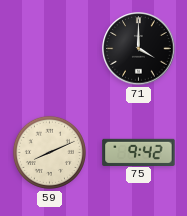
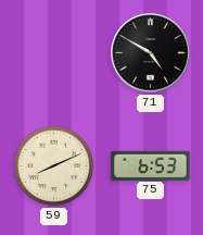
71: 4:00 -> 4:50
75: 9:42 -> 6:53
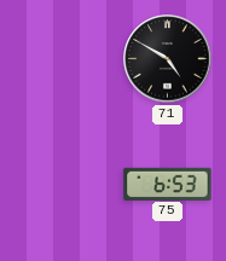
59: 8:11 -> none
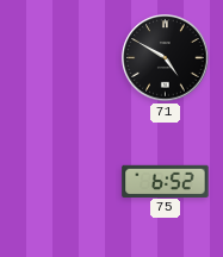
75: 6:53 -> 6:52
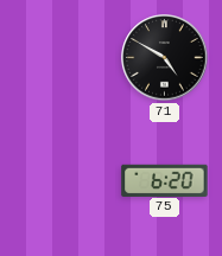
75: 6:52 -> 6:20
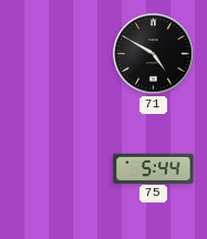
75: 6:20 -> 5:44
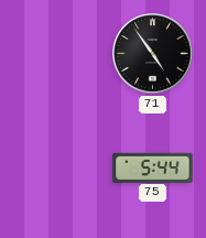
71: 4:50 -> 4:54
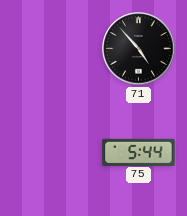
71: 4:54 -> 4:53
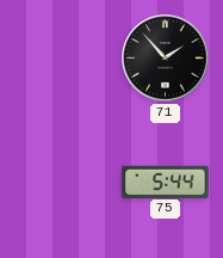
71: 4:53 -> 1:53
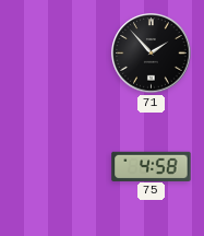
75: 5:44 -> 4:58
